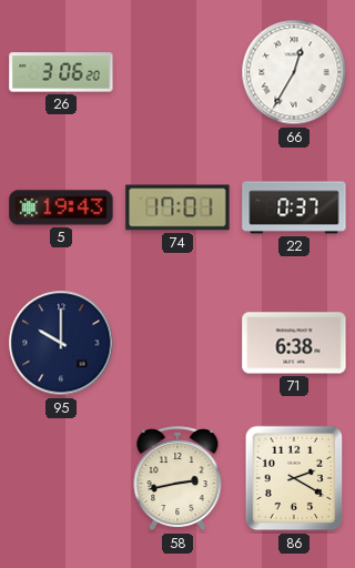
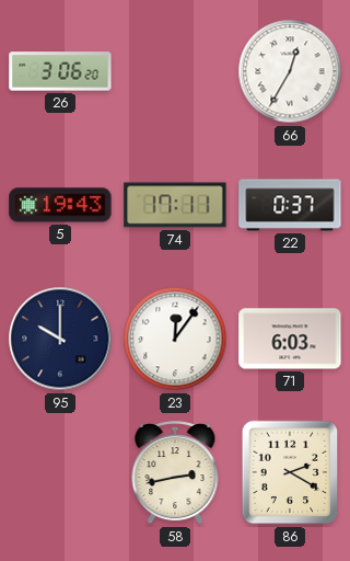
74: 17:01 -> 17:11
23: none -> 12:06
71: 6:38 -> 6:03
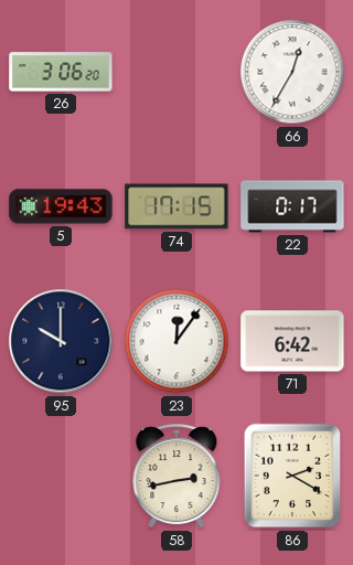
74: 17:11 -> 17:15
22: 0:37 -> 0:17
71: 6:03 -> 6:42
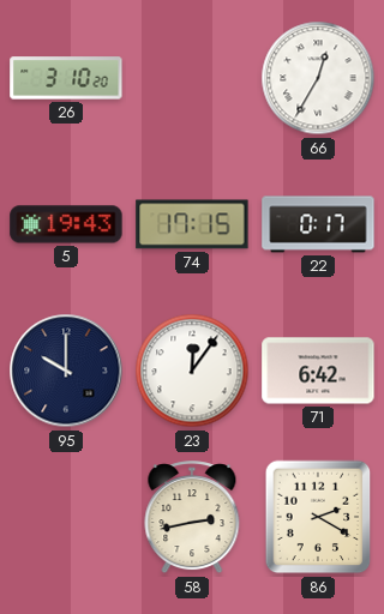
26: 3:06 -> 3:10
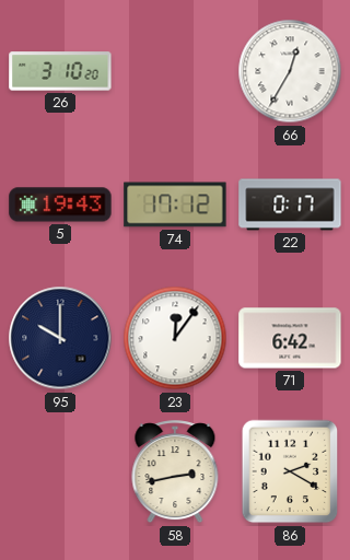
74: 17:15 -> 17:12
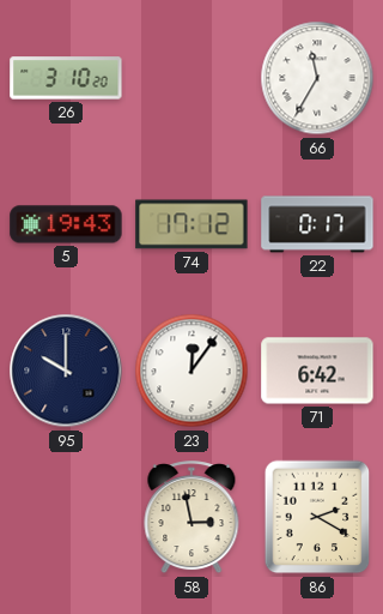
66: 12:35 -> 11:35
58: 2:43 -> 2:58
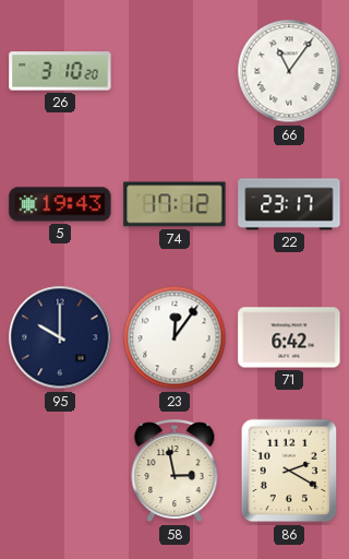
66: 11:35 -> 11:06
22: 0:17 -> 23:17
